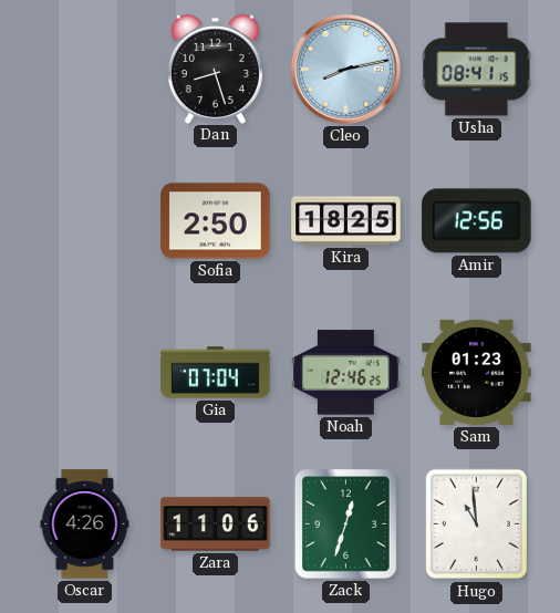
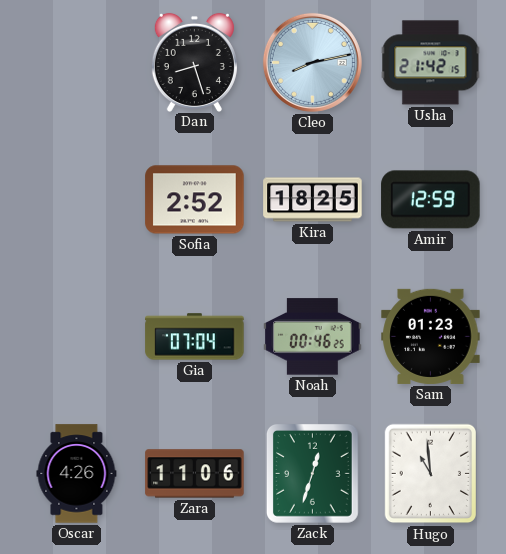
Usha: 08:41 -> 21:42
Sofia: 2:50 -> 2:52
Amir: 12:56 -> 12:59
Noah: 12:46 -> 00:46
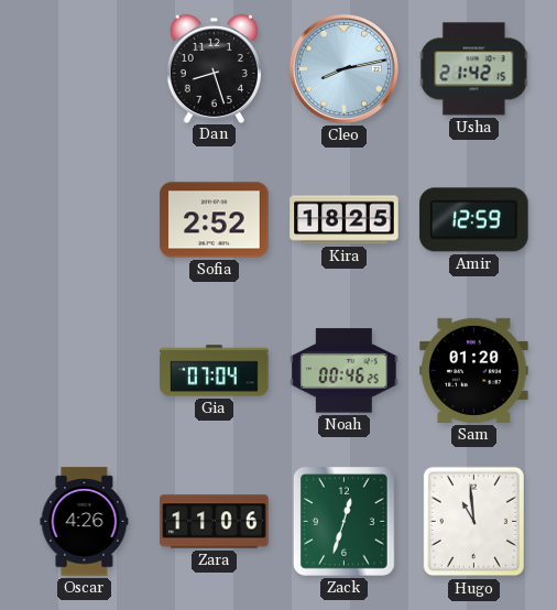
Sam: 01:23 -> 01:20
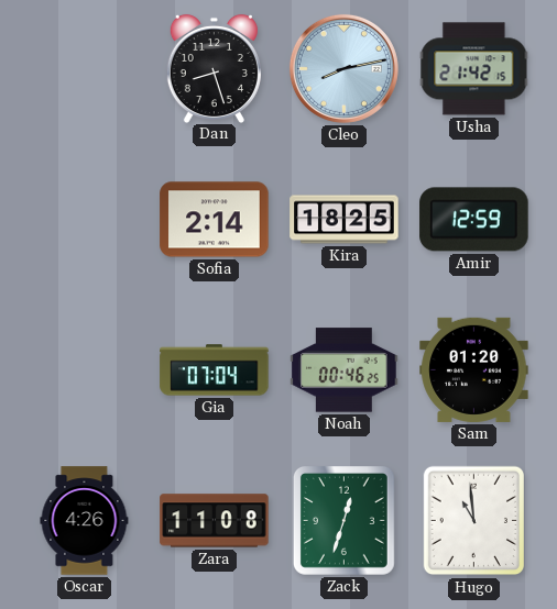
Sofia: 2:52 -> 2:14
Zara: 11:06 -> 11:08
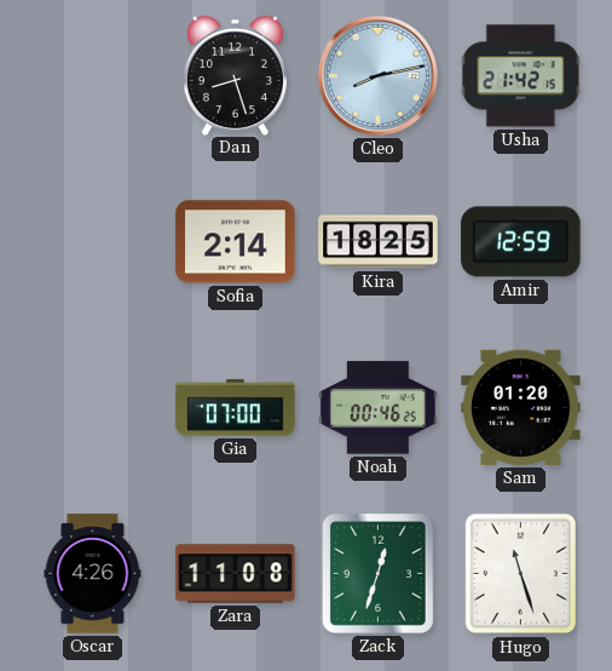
Gia: 07:04 -> 07:00
Hugo: 10:59 -> 11:27
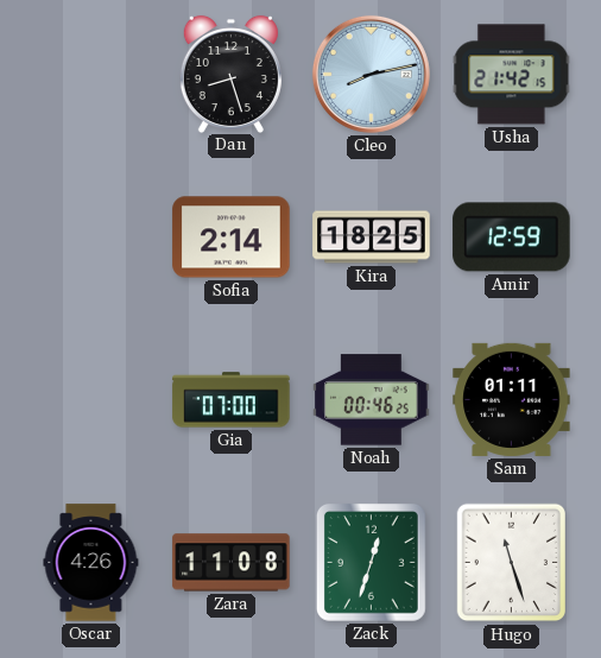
Sam: 01:20 -> 01:11
